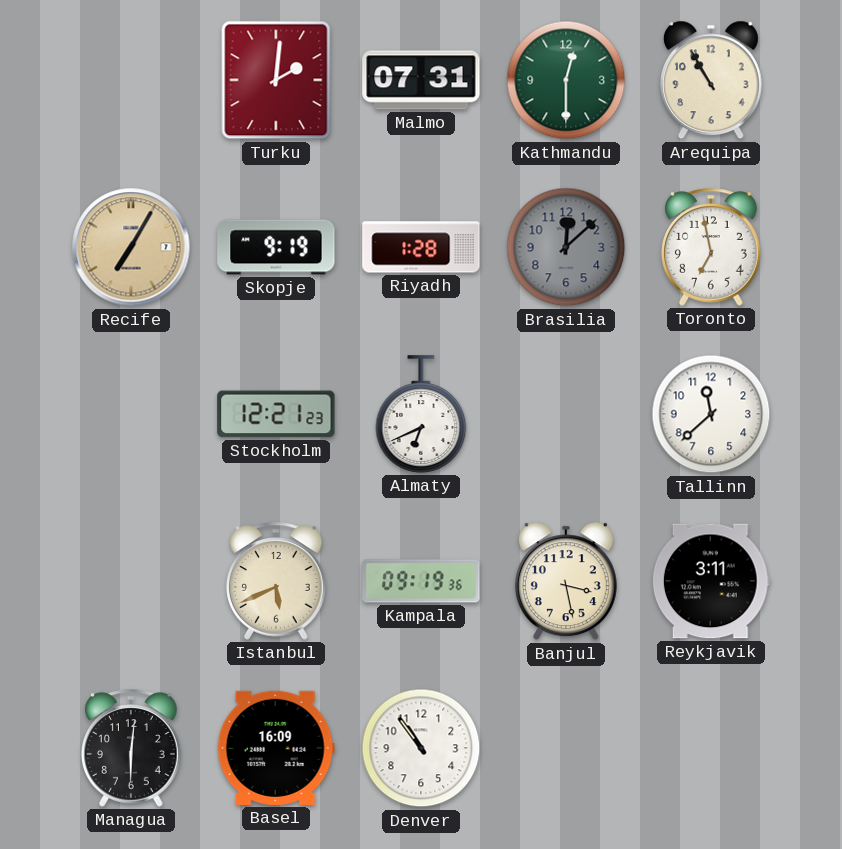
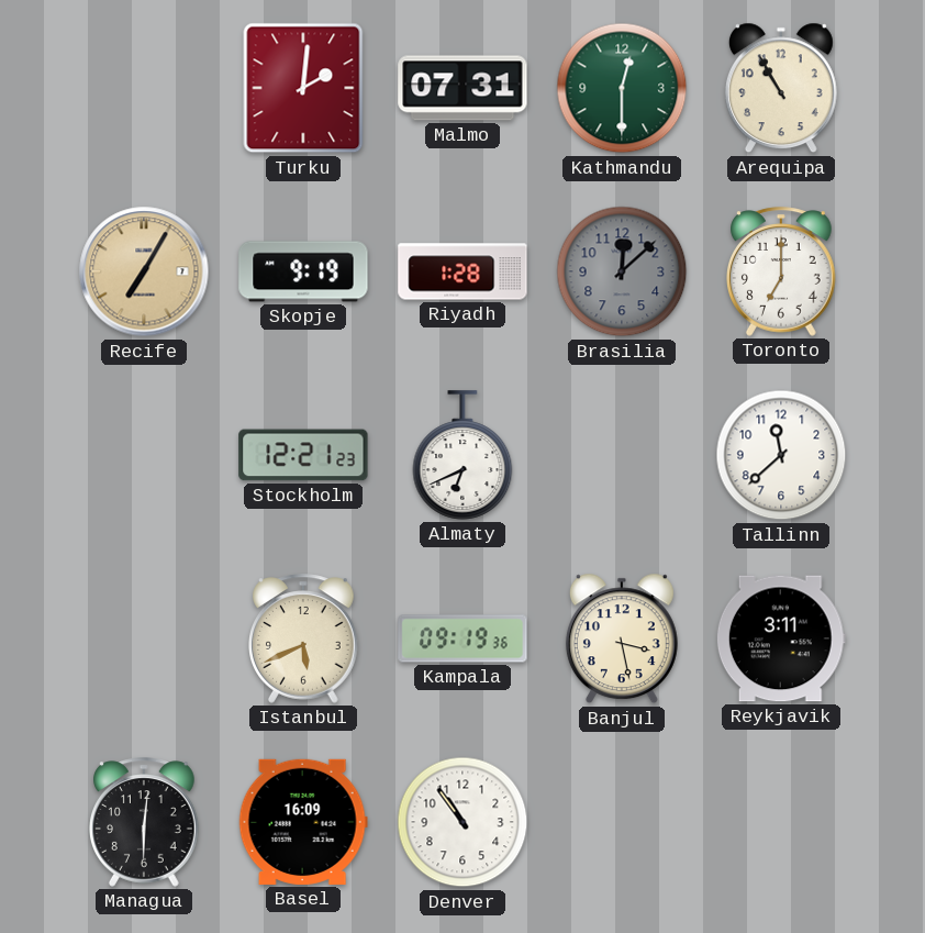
Toronto: 6:58 -> 7:00
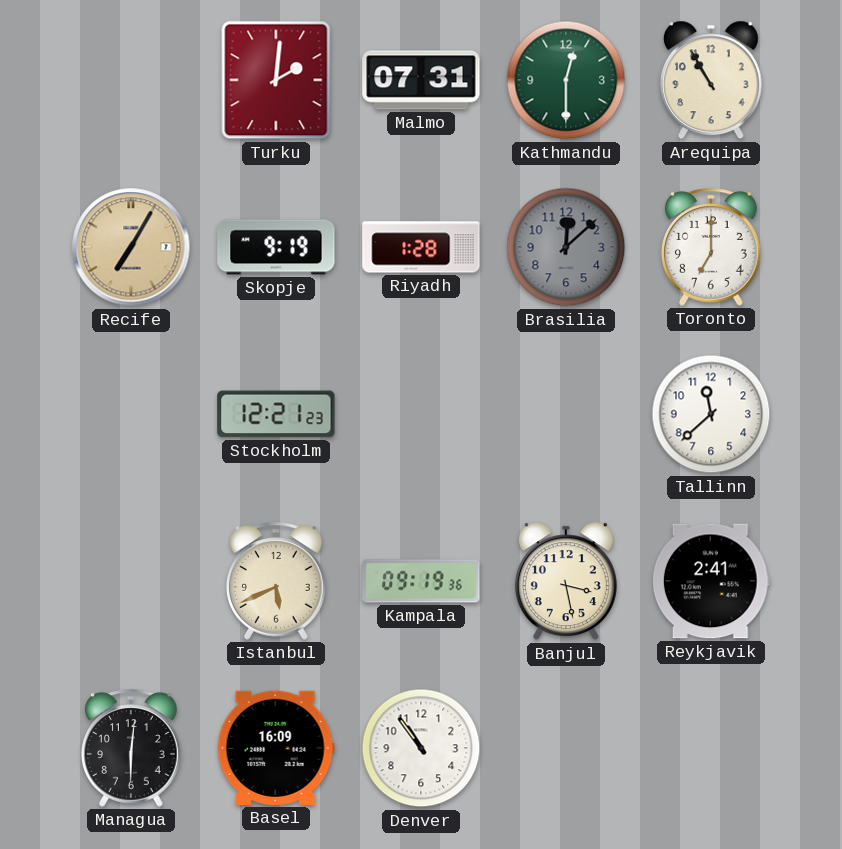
Almaty: 6:41 -> none
Reykjavik: 3:11 -> 2:41
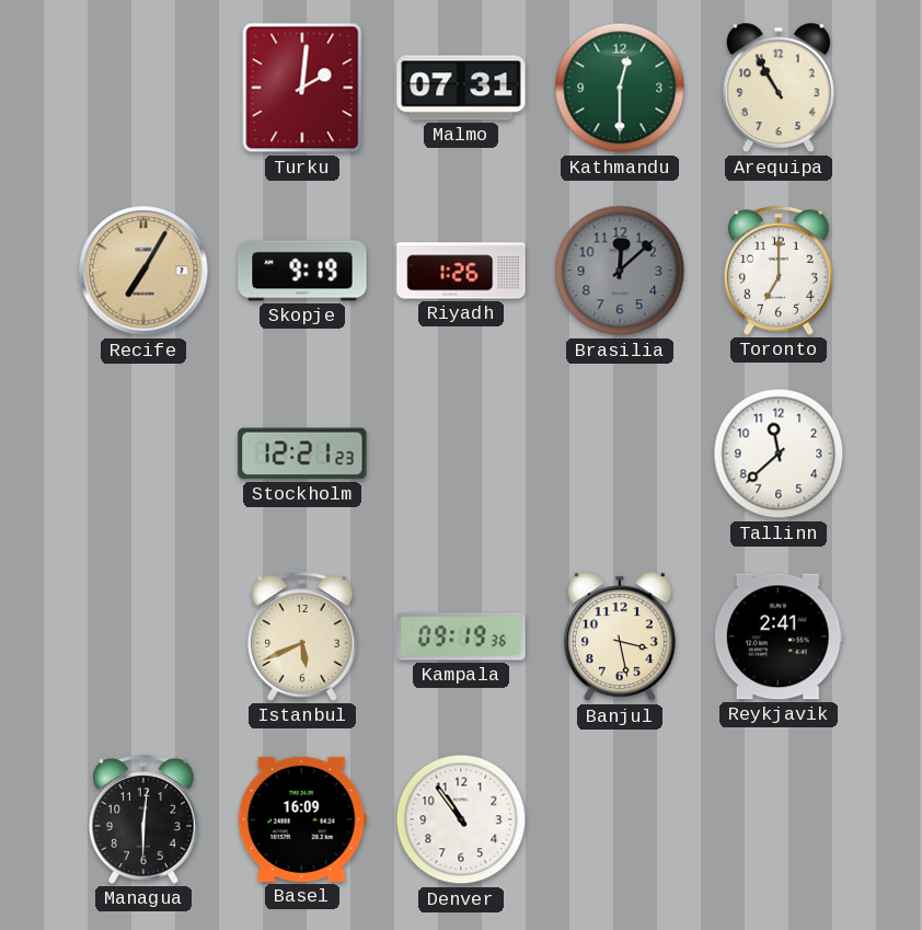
Riyadh: 1:28 -> 1:26
